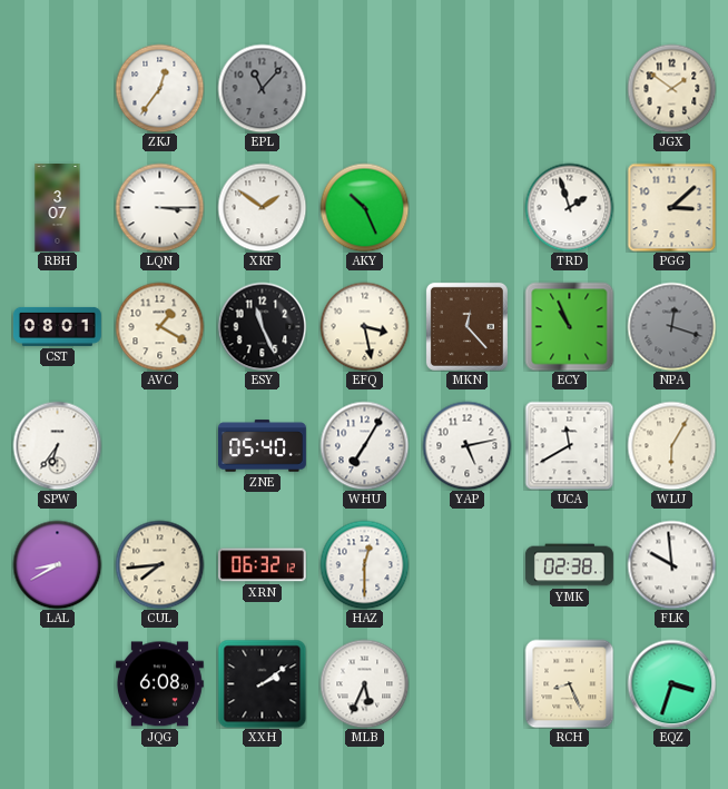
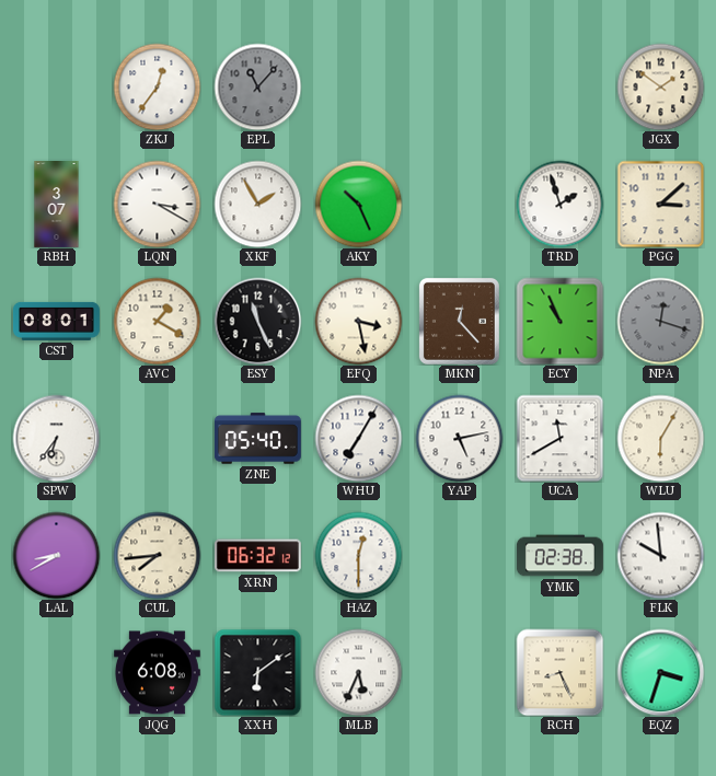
LQN: 3:15 -> 3:20
XKF: 1:51 -> 1:55
XXH: 2:09 -> 6:09
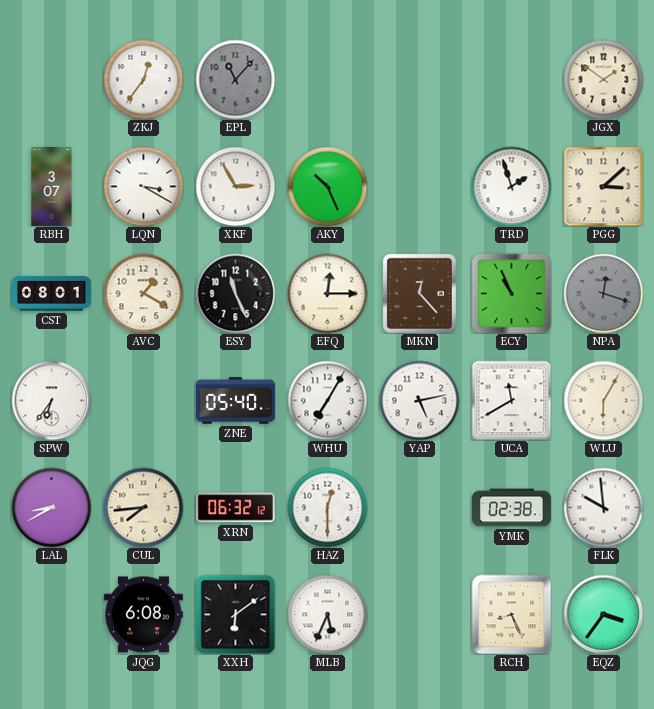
XKF: 1:55 -> 2:55
EFQ: 3:28 -> 12:15
EQZ: 3:33 -> 3:36
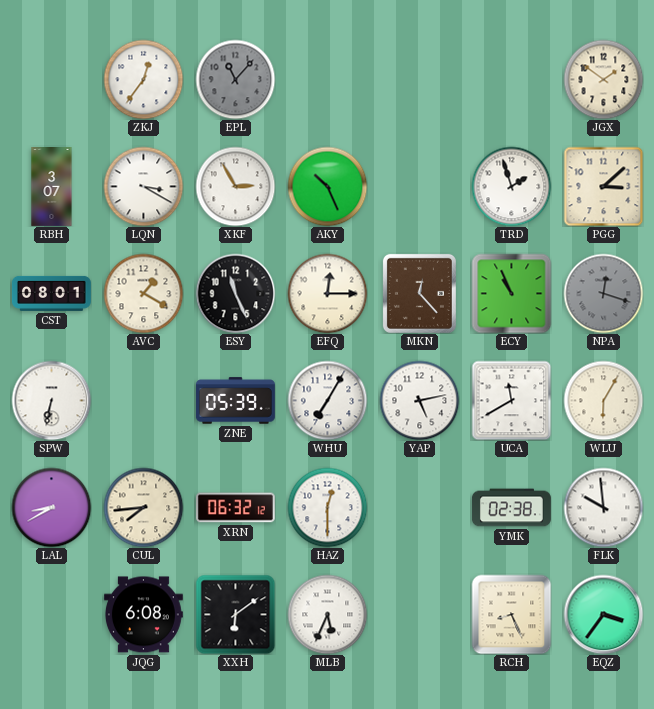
SPW: 6:36 -> 6:32
ZNE: 05:40 -> 05:39
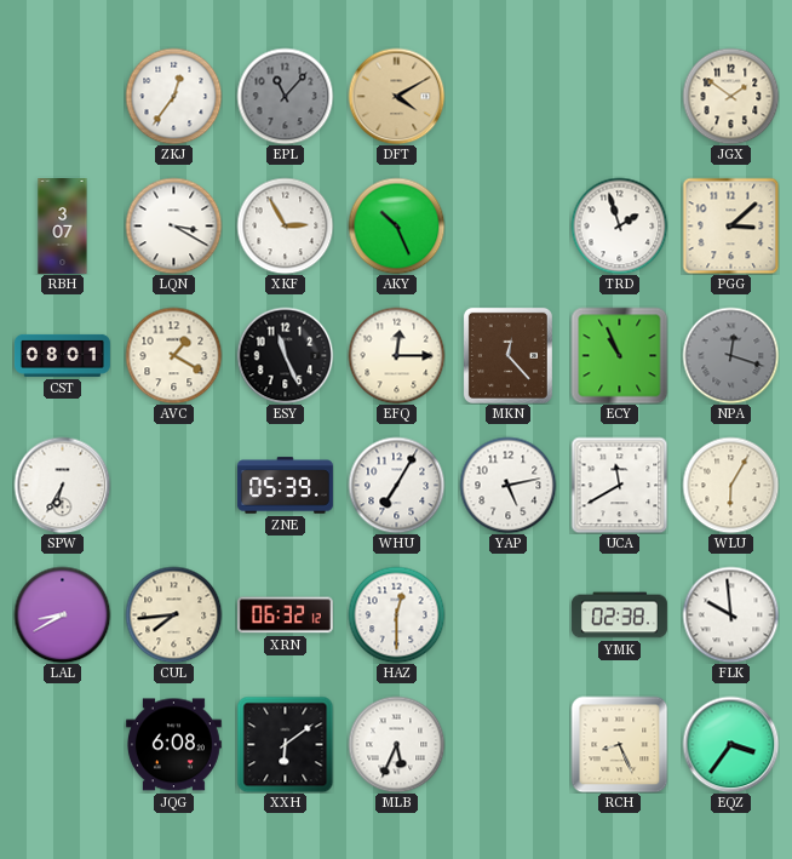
DFT: none -> 4:10
SPW: 6:32 -> 6:35
